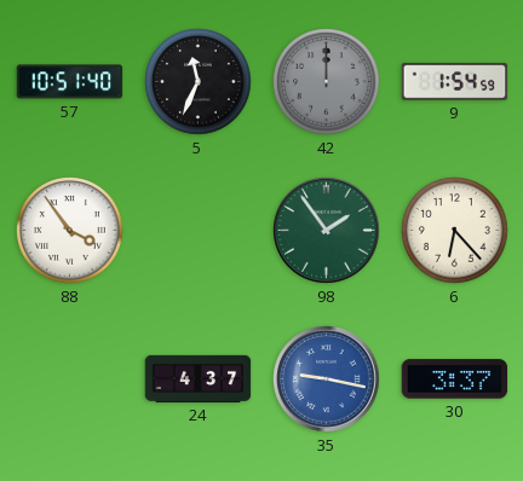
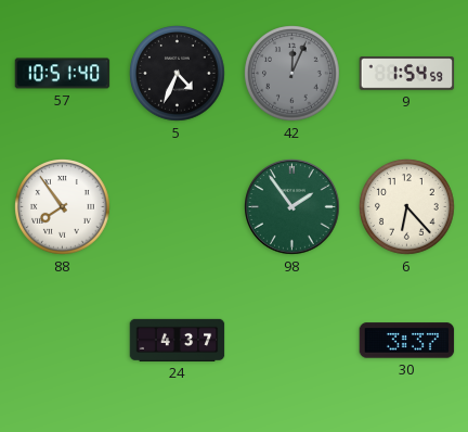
5: 11:34 -> 4:34
42: 12:00 -> 12:04
88: 3:54 -> 7:54
35: 9:17 -> none
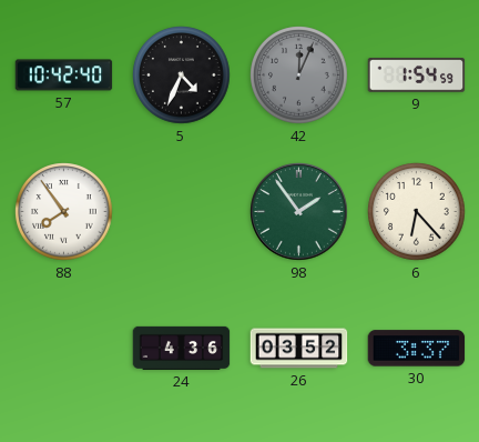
57: 10:51 -> 10:42
24: 4:37 -> 4:36
26: none -> 03:52
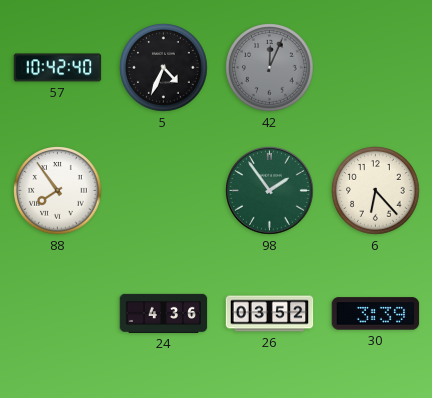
9: 1:54 -> none
30: 3:37 -> 3:39
